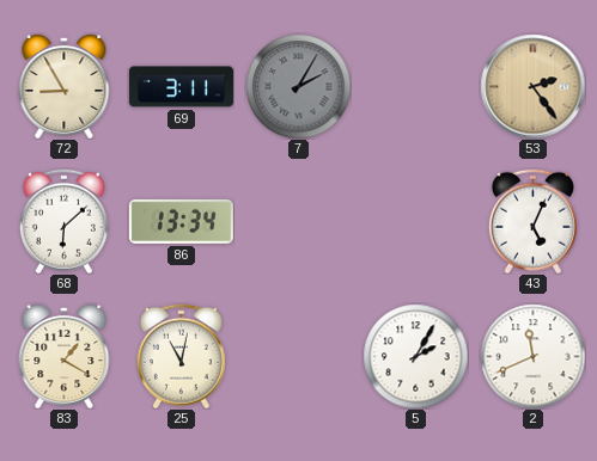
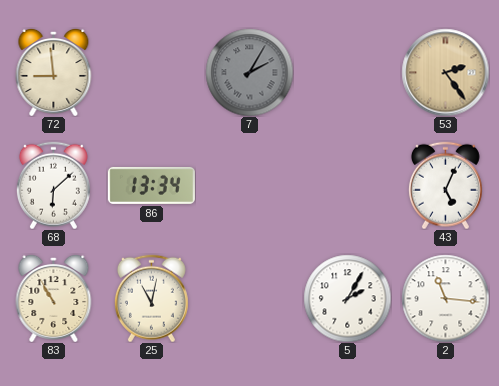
72: 8:55 -> 8:59
69: 3:11 -> none
83: 1:20 -> 10:55
2: 11:41 -> 11:16
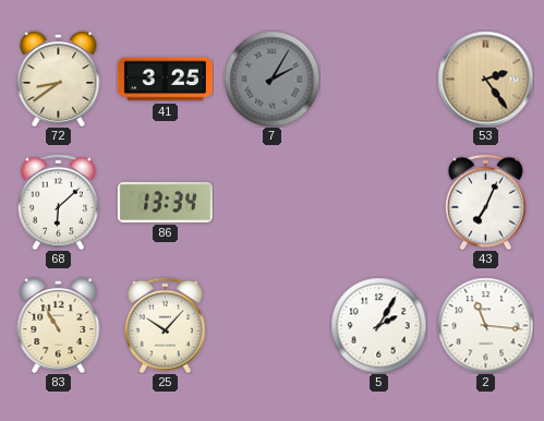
72: 8:59 -> 8:39
41: none -> 3:25
43: 5:04 -> 7:04
25: 11:02 -> 10:07
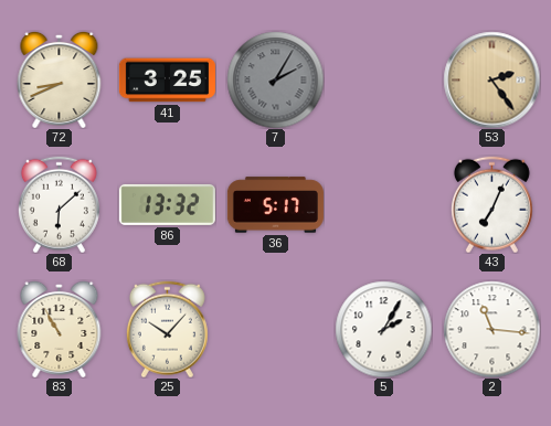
72: 8:39 -> 8:41
86: 13:34 -> 13:32
36: none -> 5:17
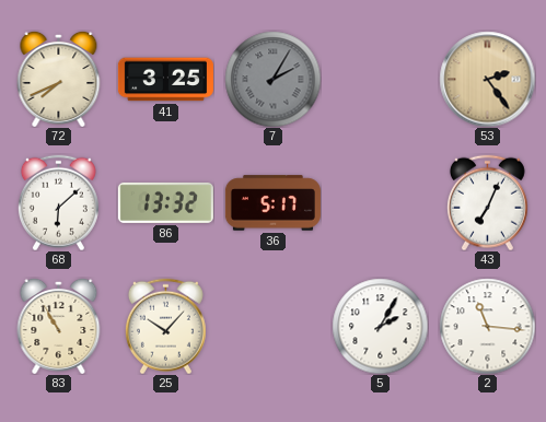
72: 8:41 -> 7:41
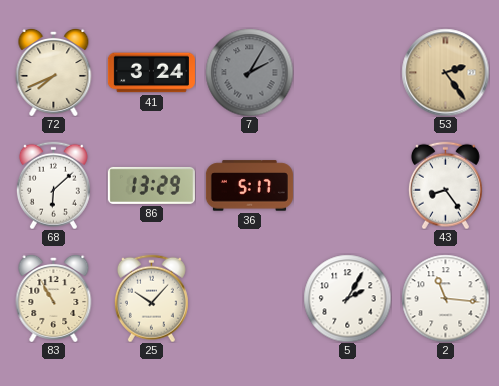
41: 3:25 -> 3:24
86: 13:32 -> 13:29
43: 7:04 -> 8:24
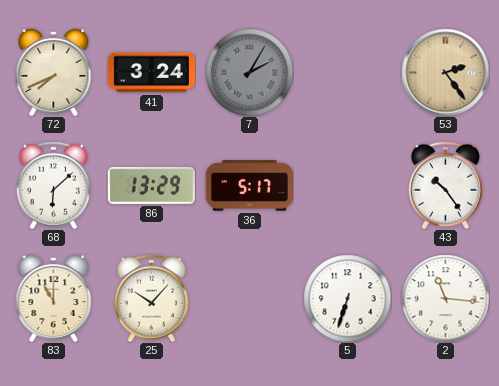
43: 8:24 -> 10:24
83: 10:55 -> 11:00
5: 2:05 -> 6:33
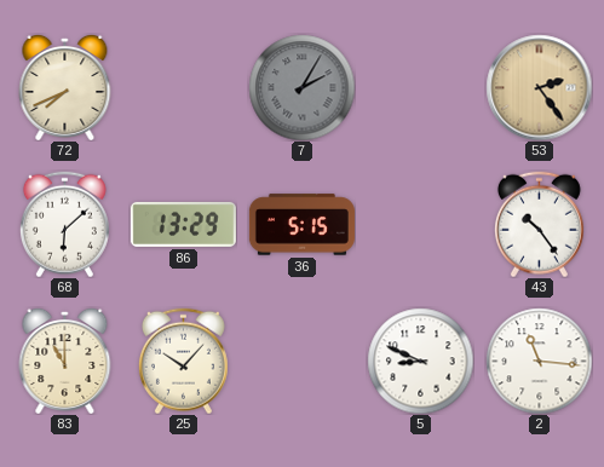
41: 3:24 -> none
36: 5:17 -> 5:15
5: 6:33 -> 8:49
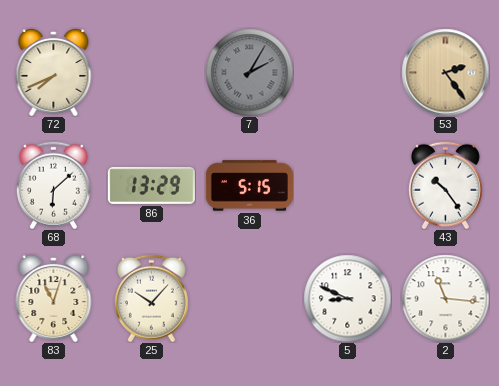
83: 11:00 -> 11:03
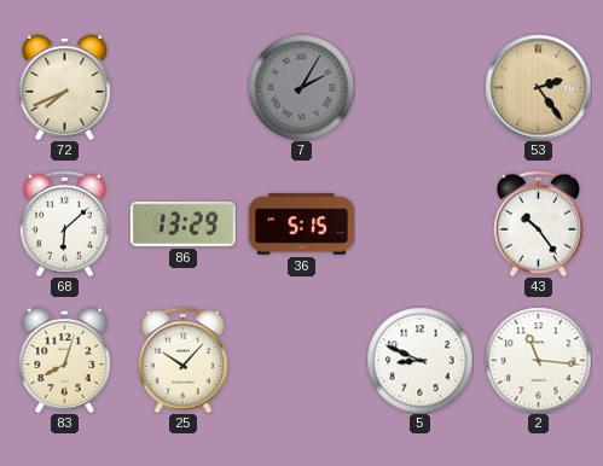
83: 11:03 -> 8:03
